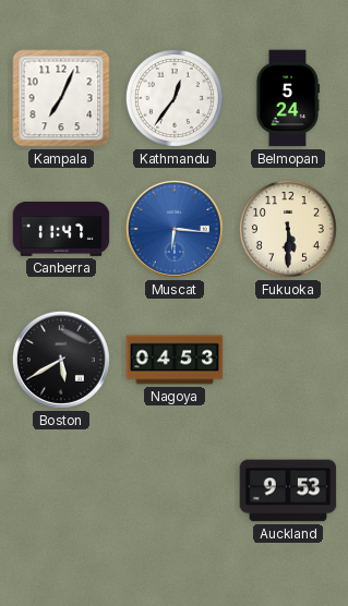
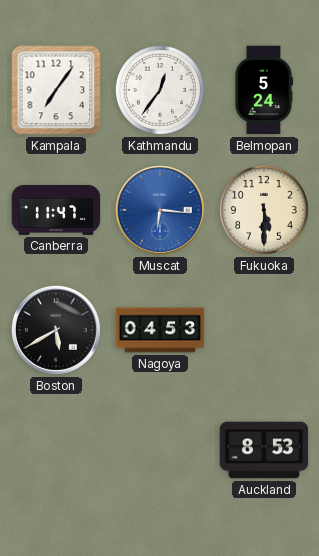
Kampala: 7:04 -> 7:06
Auckland: 9:53 -> 8:53
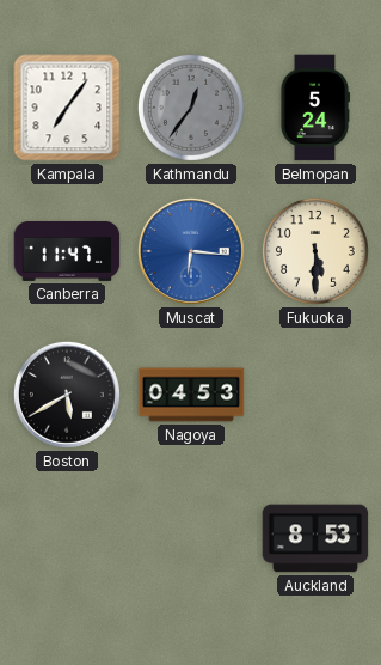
Kathmandu dial: white -> grey
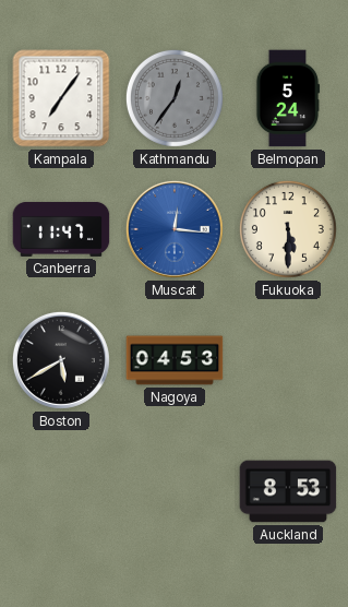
Muscat: 6:16 -> 12:16
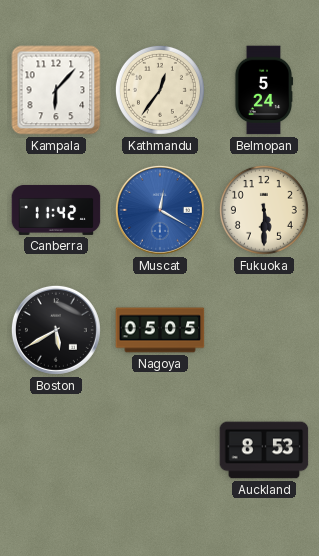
Kampala: 7:06 -> 6:07
Kathmandu dial: grey -> cream
Canberra: 11:47 -> 11:42
Muscat: 12:16 -> 12:20
Nagoya: 04:53 -> 05:05
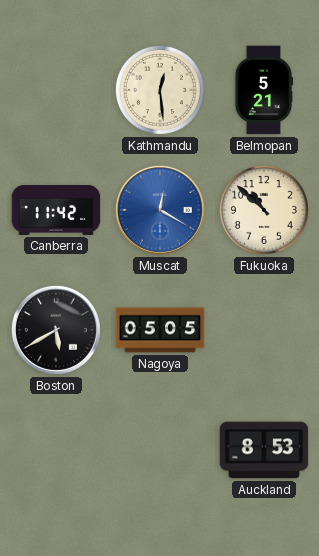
Kampala: 6:07 -> none
Kathmandu: 12:36 -> 12:29
Belmopan: 5:24 -> 5:21
Fukuoka: 5:30 -> 10:52
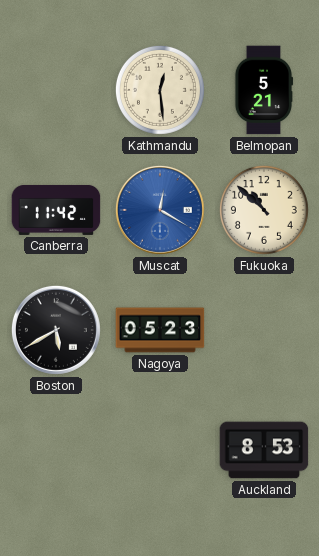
Nagoya: 05:05 -> 05:23
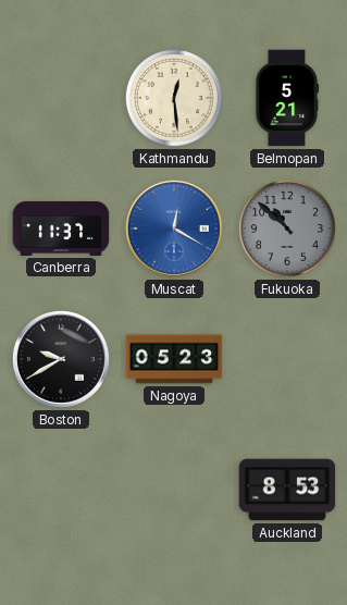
Canberra: 11:42 -> 11:37
Fukuoka dial: cream -> grey
Boston: 5:40 -> 9:40
